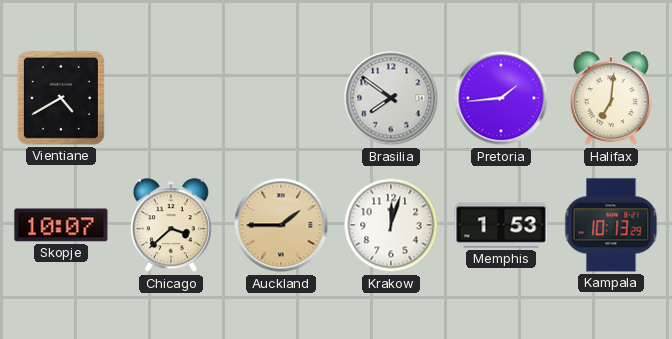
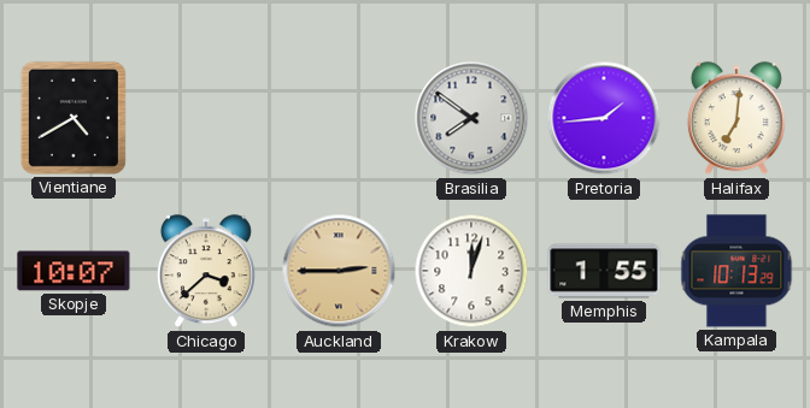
Auckland: 1:45 -> 2:45
Memphis: 1:53 -> 1:55
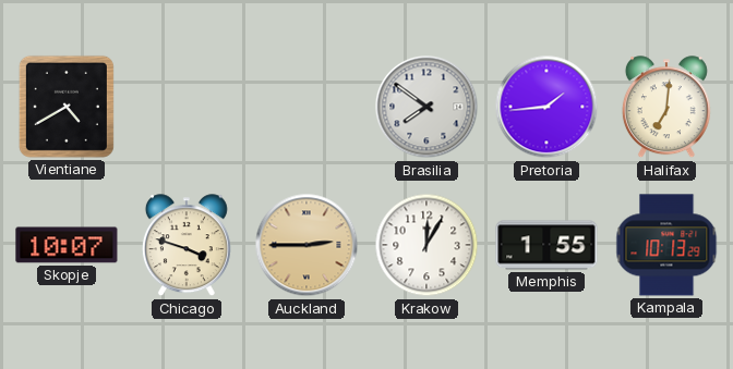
Chicago: 3:38 -> 3:48
Krakow: 12:03 -> 12:05
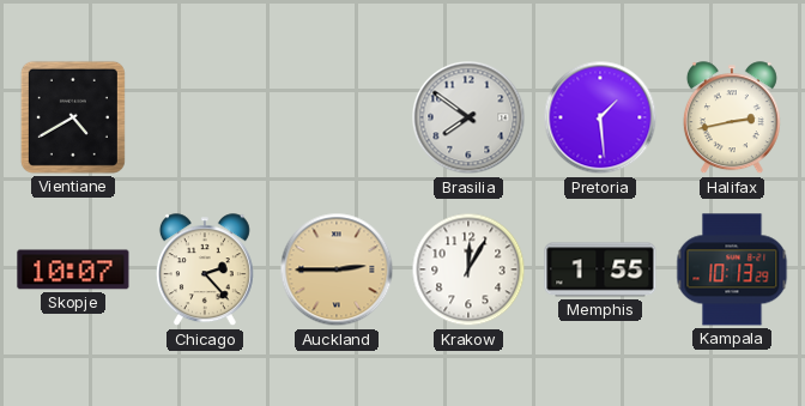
Pretoria: 1:44 -> 1:29
Halifax: 7:01 -> 2:43
Chicago: 3:48 -> 2:23
